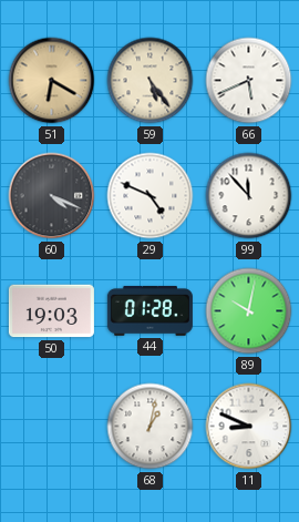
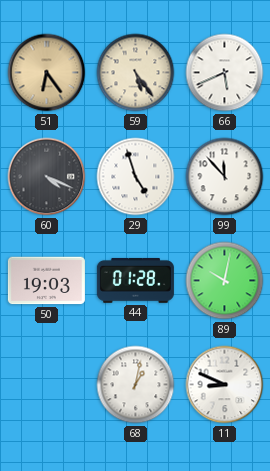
51: 6:20 -> 6:24
29: 4:49 -> 4:57
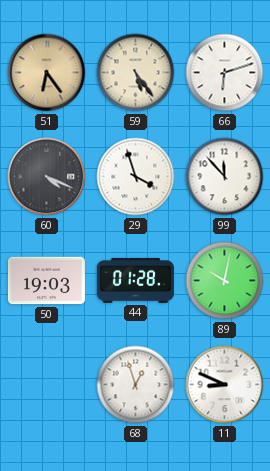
66: 5:41 -> 6:12
29: 4:57 -> 3:57
68: 1:02 -> 12:57
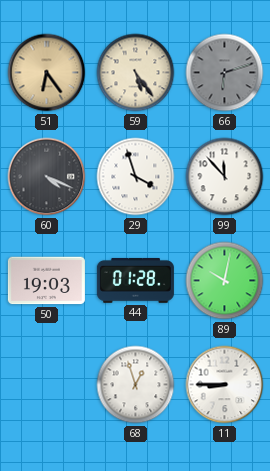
66 dial: white -> grey
11: 8:49 -> 8:45
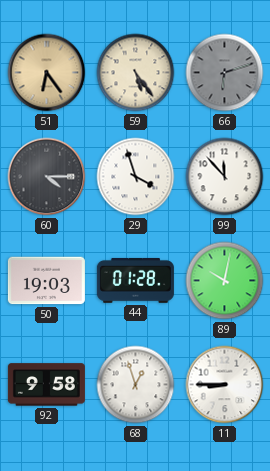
60: 4:19 -> 4:15
92: none -> 9:58
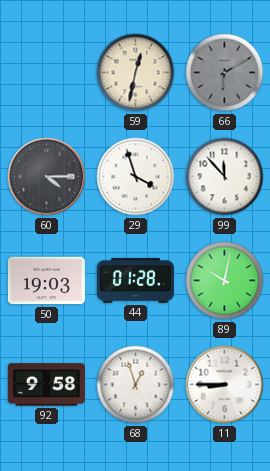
51: 6:24 -> none
59: 5:24 -> 12:32
66: 6:12 -> 6:10
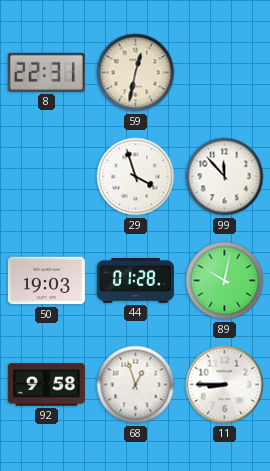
8: none -> 22:31
66: 6:10 -> none
60: 4:15 -> none
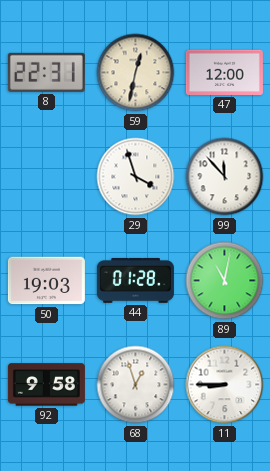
47: none -> 12:00
89: 10:02 -> 11:02
